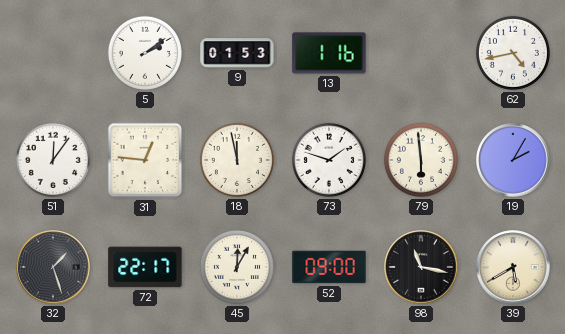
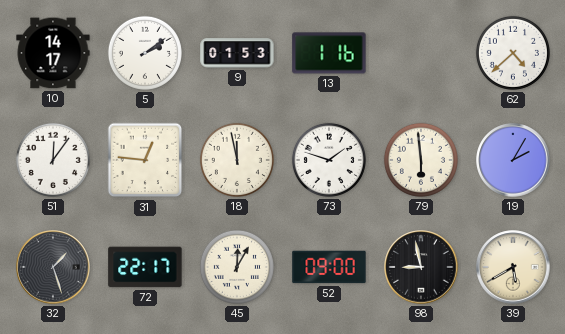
10: none -> 14:17
62: 4:43 -> 4:38
98: 11:17 -> 8:58
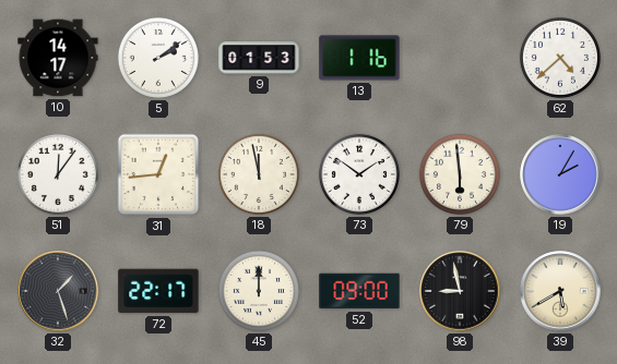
31: 12:46 -> 12:44
73: 1:48 -> 1:51
45: 12:05 -> 12:00
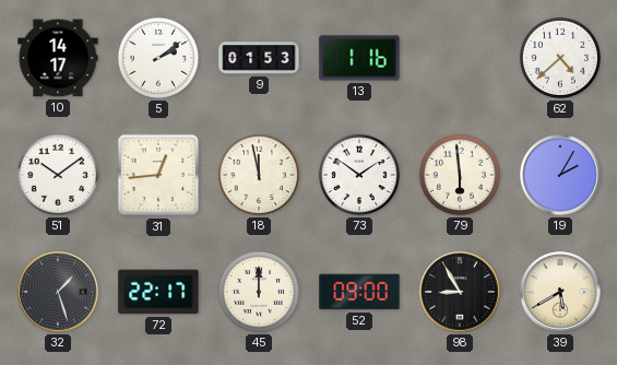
51: 12:06 -> 10:09
98: 8:58 -> 8:55
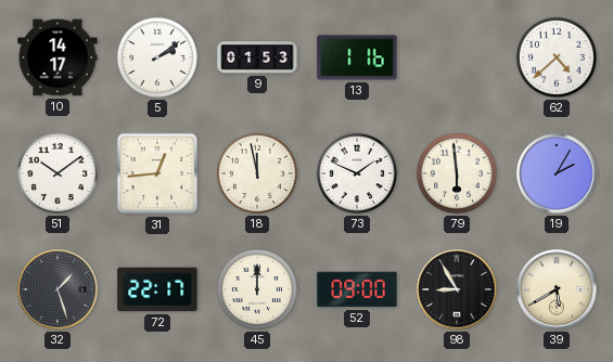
73: 1:51 -> 1:49
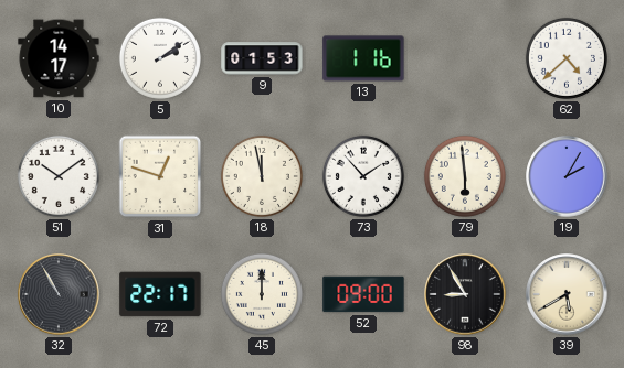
31: 12:44 -> 12:48
73: 1:49 -> 1:53
32: 1:27 -> 10:55
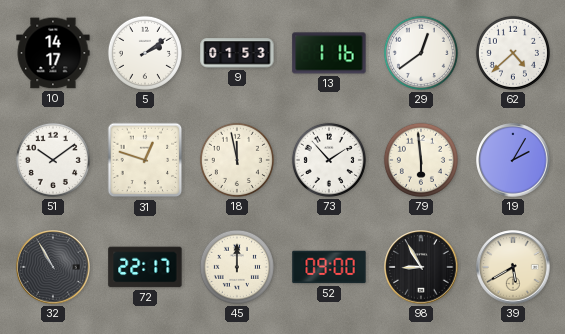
29: none -> 12:39
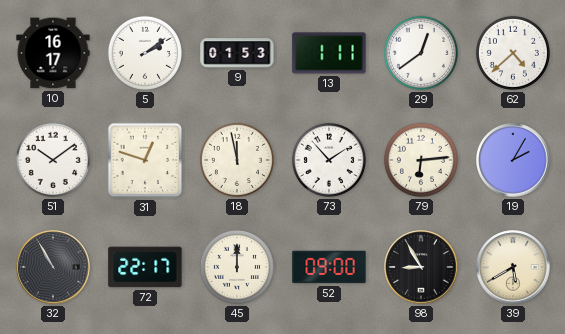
10: 14:17 -> 16:17
13: 1:16 -> 1:11
79: 5:59 -> 6:14
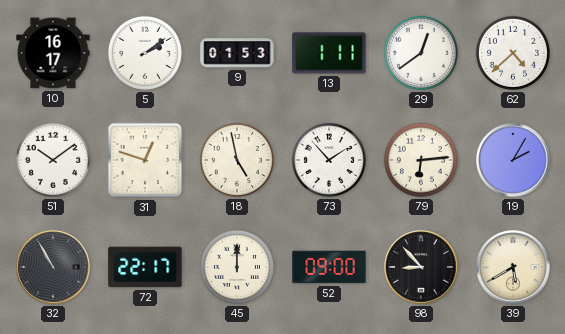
18: 11:58 -> 4:58
98: 8:55 -> 8:53
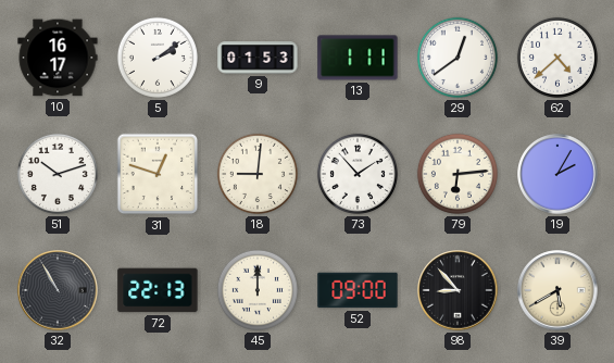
51: 10:09 -> 10:12
18: 4:58 -> 9:01
72: 22:17 -> 22:13
